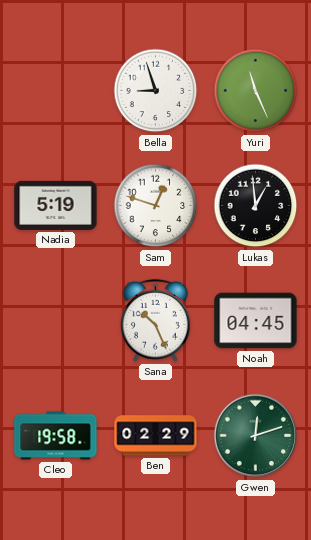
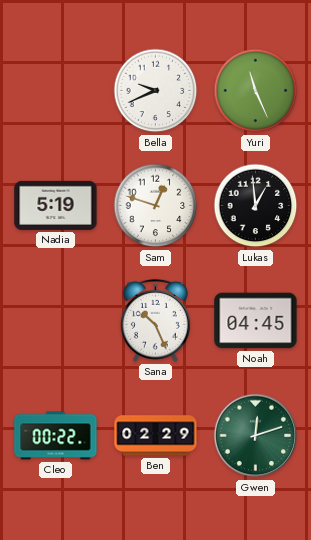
Bella: 8:57 -> 9:41
Cleo: 19:58 -> 00:22
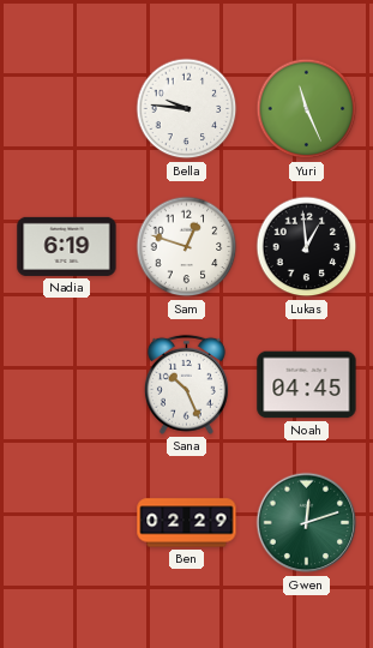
Bella: 9:41 -> 9:46
Nadia: 5:19 -> 6:19
Cleo: 00:22 -> none
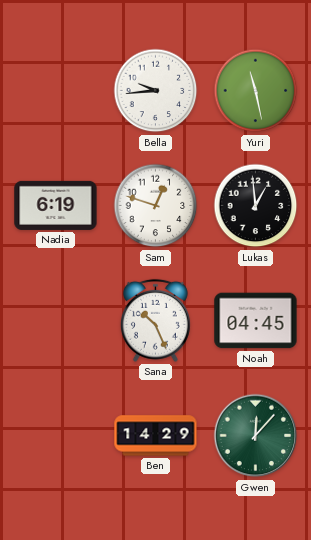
Bella: 9:46 -> 9:44
Yuri: 11:26 -> 11:28
Ben: 02:29 -> 14:29
Gwen: 12:12 -> 12:07
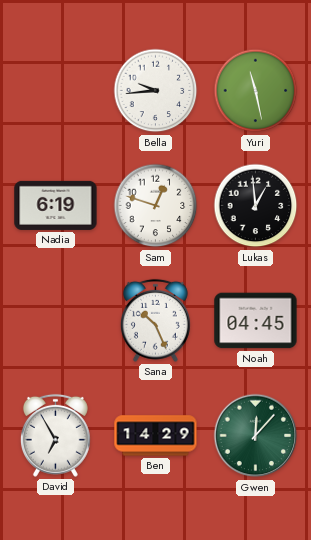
David: none -> 6:55
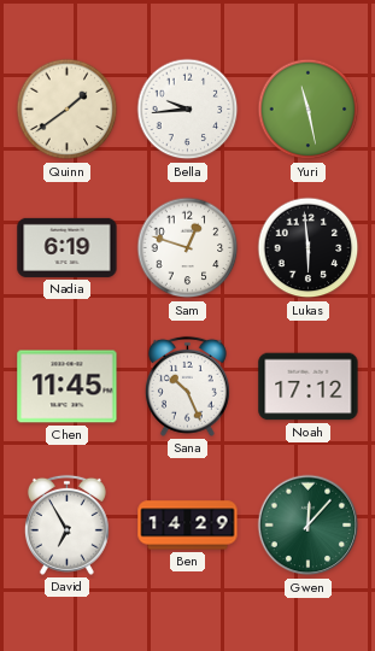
Quinn: none -> 1:39
Lukas: 12:59 -> 5:59
Chen: none -> 11:45
Noah: 04:45 -> 17:12
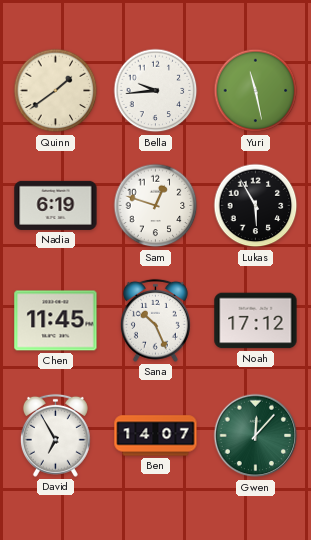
Lukas: 5:59 -> 5:55
Ben: 14:29 -> 14:07
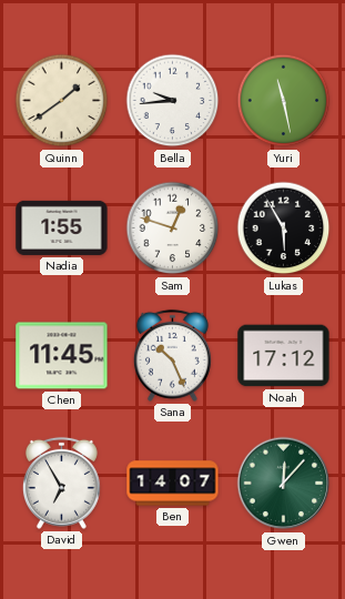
Nadia: 6:19 -> 1:55
